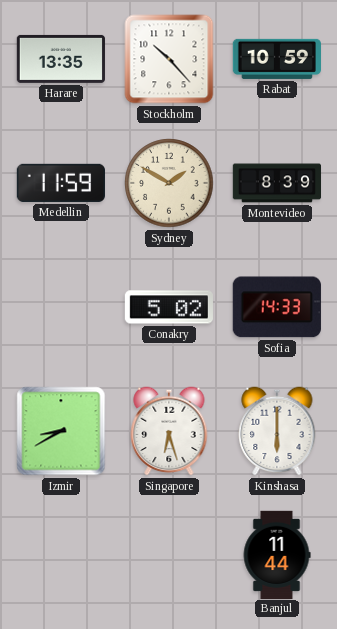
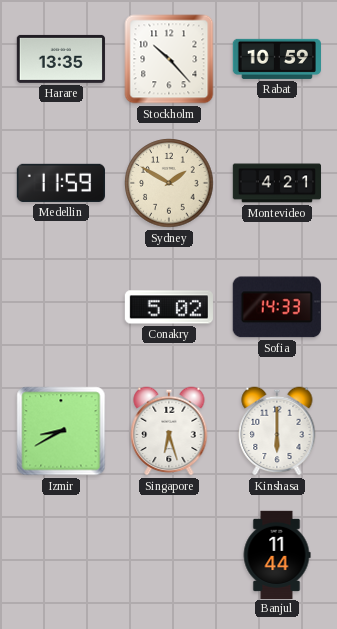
Montevideo: 8:39 -> 4:21
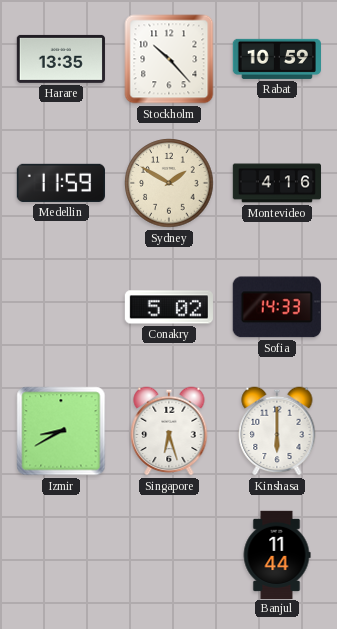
Montevideo: 4:21 -> 4:16
